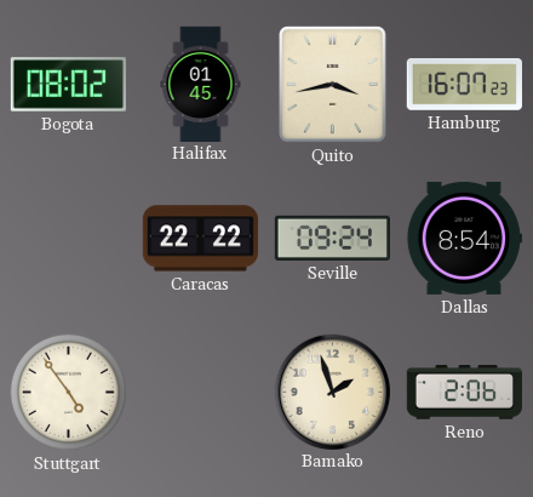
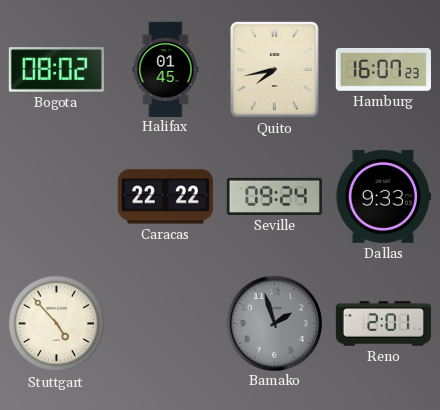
Quito: 3:43 -> 7:43
Dallas: 8:54 -> 9:33
Stuttgart: 4:54 -> 4:53
Bamako dial: cream -> grey
Reno: 2:06 -> 2:01
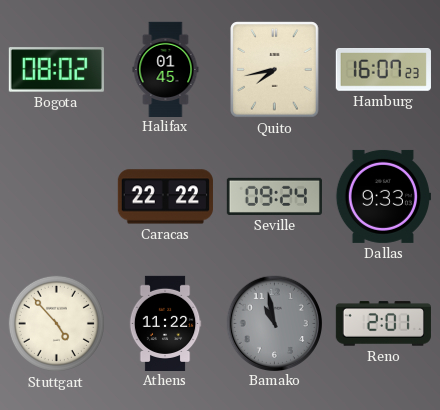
Athens: none -> 11:22
Bamako: 1:57 -> 10:58
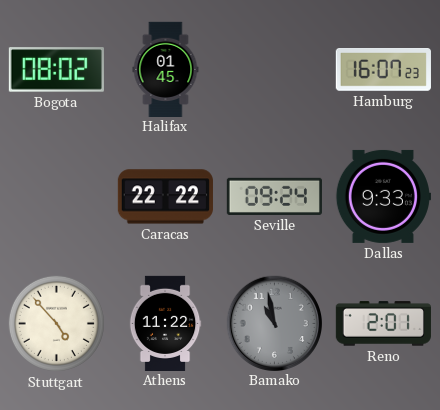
Quito: 7:43 -> none
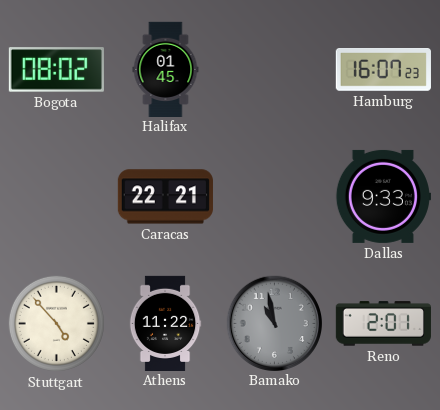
Caracas: 22:22 -> 22:21
Seville: 09:24 -> none
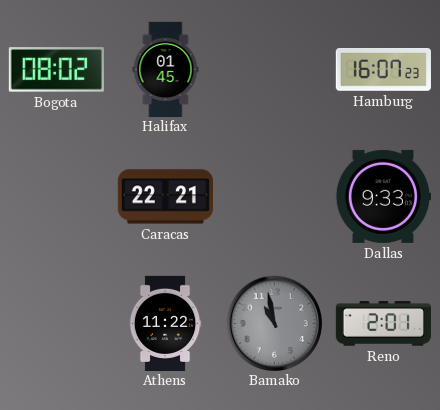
Stuttgart: 4:53 -> none
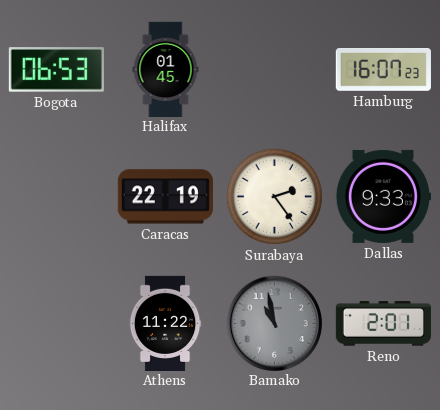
Bogota: 08:02 -> 06:53
Caracas: 22:21 -> 22:19
Surabaya: none -> 2:24
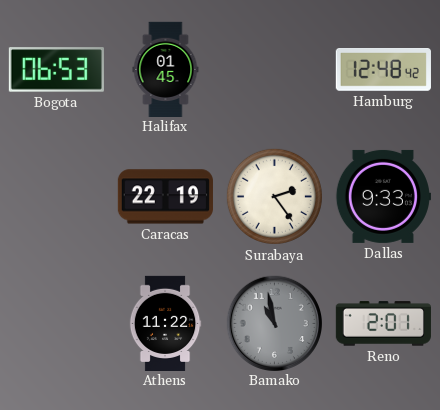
Hamburg: 16:07 -> 12:48
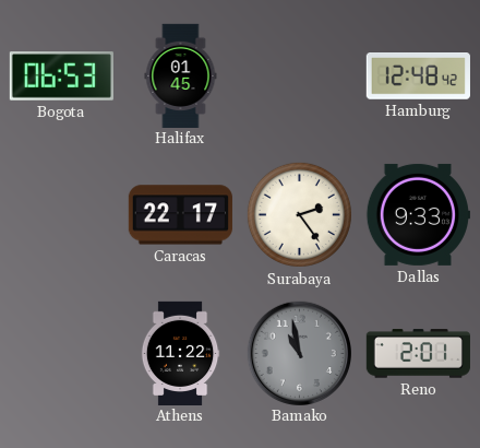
Caracas: 22:19 -> 22:17
